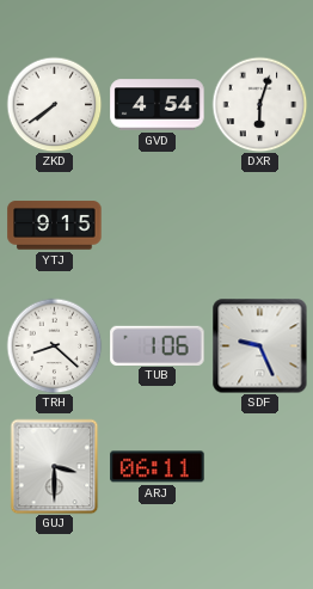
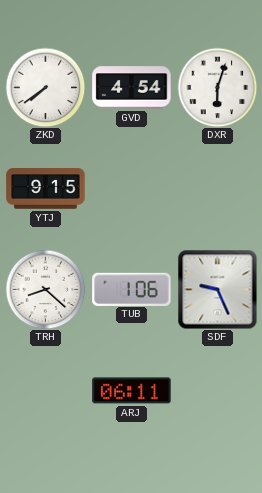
GUJ: 3:30 -> none
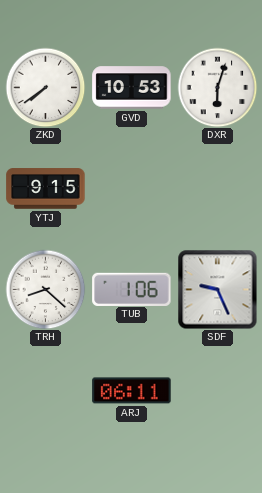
GVD: 4:54 -> 10:53
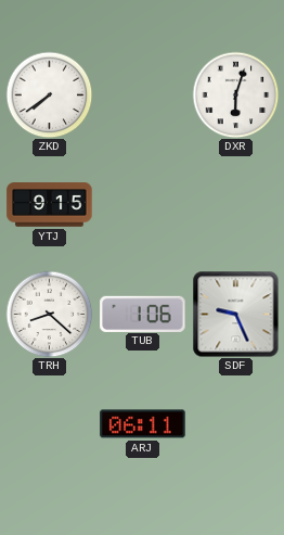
GVD: 10:53 -> none
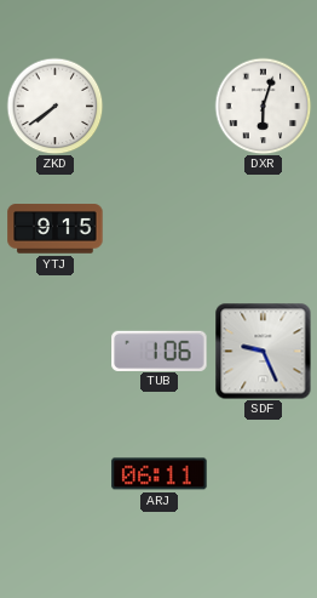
TRH: 8:22 -> none
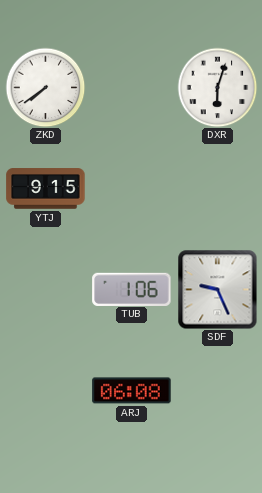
ARJ: 06:11 -> 06:08
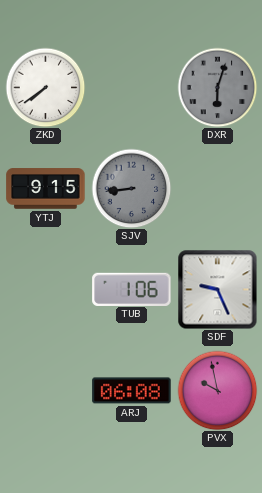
DXR dial: white -> grey
SJV: none -> 8:44
PVX: none -> 9:58
